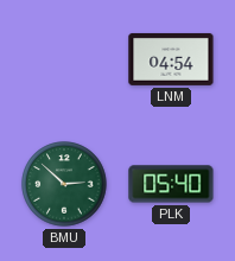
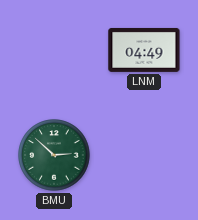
LNM: 04:54 -> 04:49
PLK: 05:40 -> none
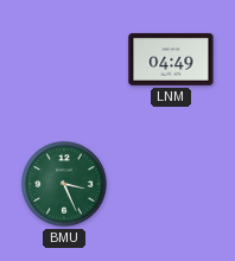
BMU: 2:52 -> 3:26
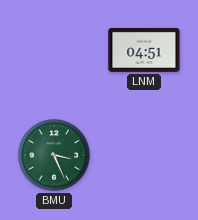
LNM: 04:49 -> 04:51
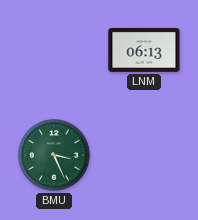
LNM: 04:51 -> 06:13
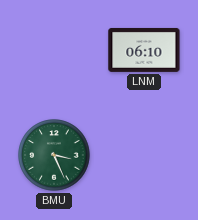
LNM: 06:13 -> 06:10
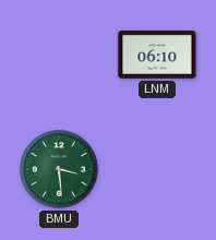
BMU: 3:26 -> 3:29
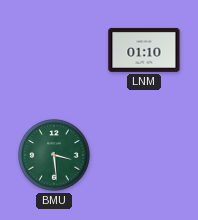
LNM: 06:10 -> 01:10
